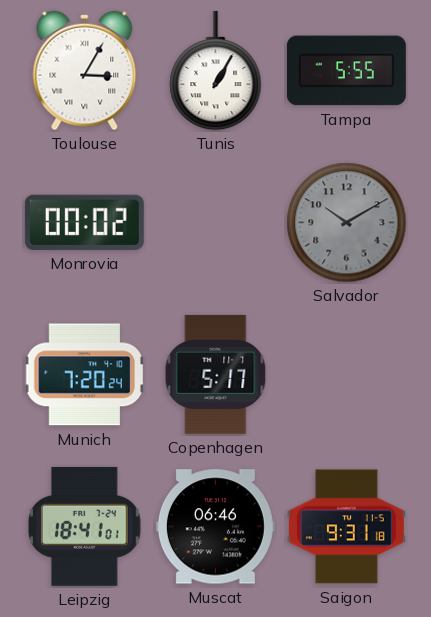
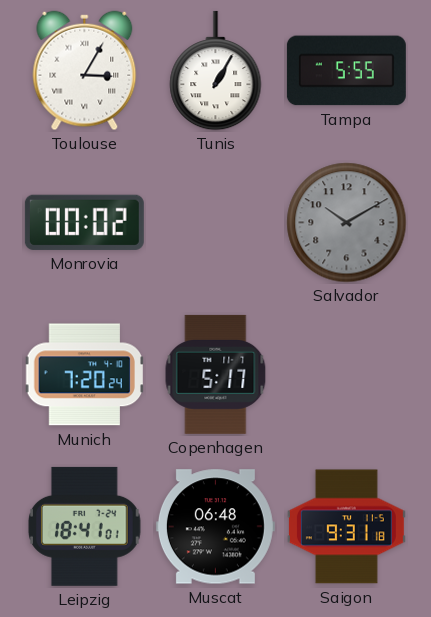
Muscat: 06:46 -> 06:48
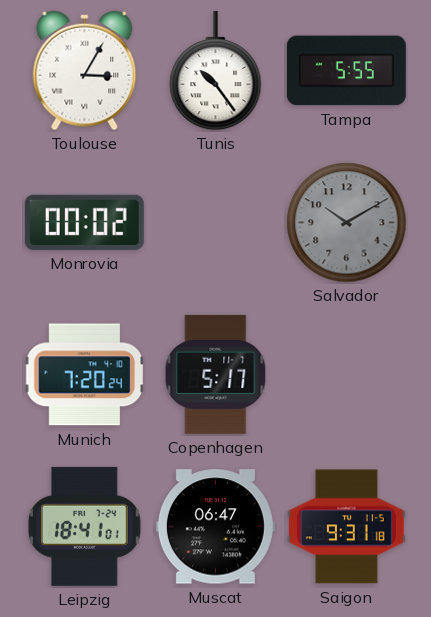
Tunis: 1:05 -> 10:24
Muscat: 06:48 -> 06:47
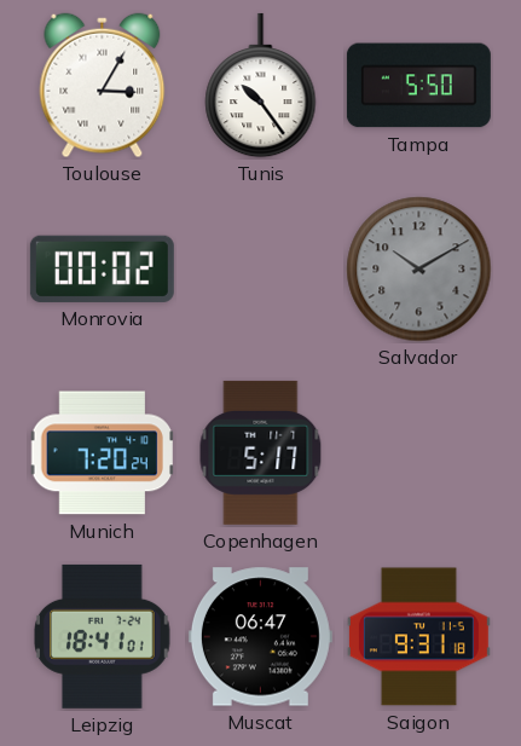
Tampa: 5:55 -> 5:50
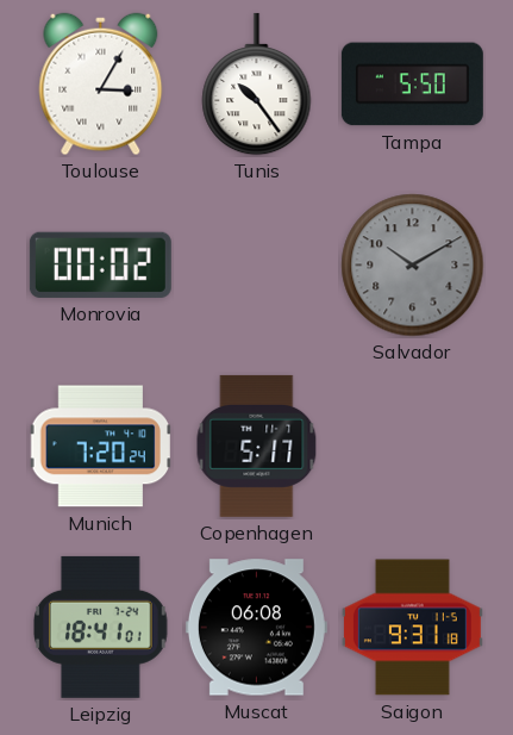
Muscat: 06:47 -> 06:08
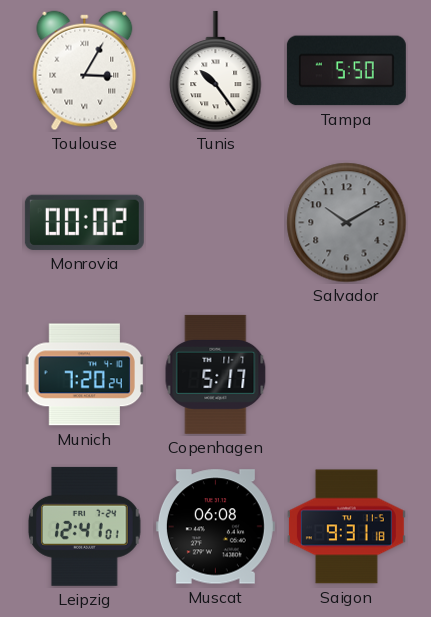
Leipzig: 18:41 -> 12:41
